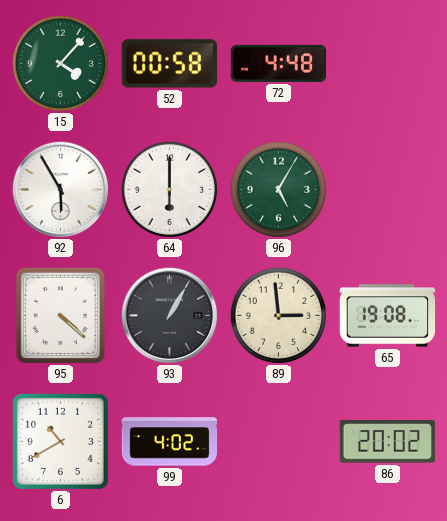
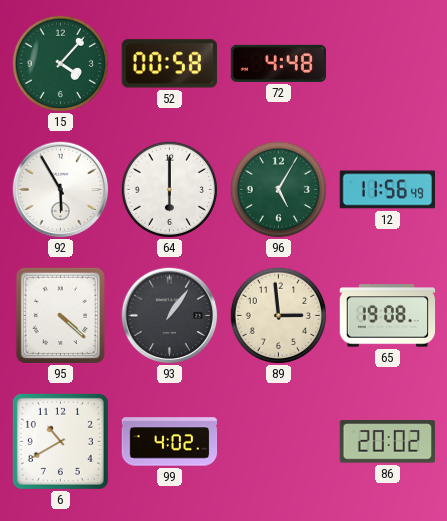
12: none -> 11:56
93: 1:05 -> 1:06
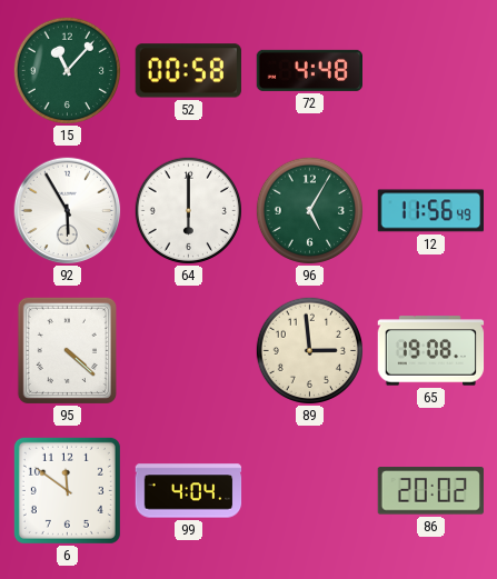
15: 4:07 -> 11:07
93: 1:06 -> none
6: 10:40 -> 11:51
99: 4:02 -> 4:04
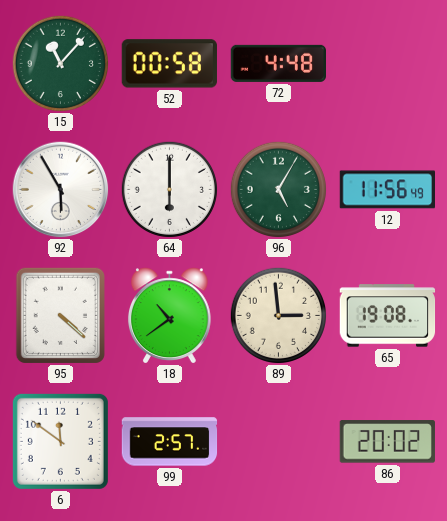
18: none -> 10:39
99: 4:04 -> 2:57
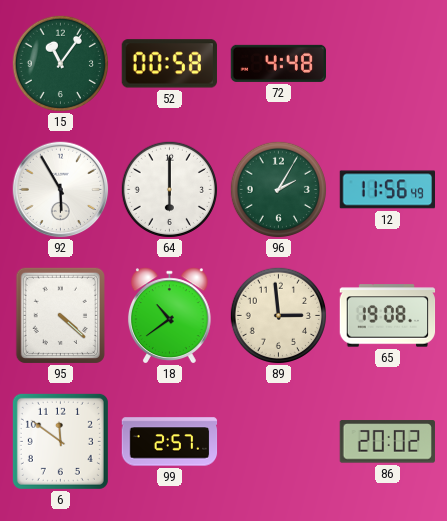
15: 11:07 -> 11:06
96: 5:05 -> 2:05
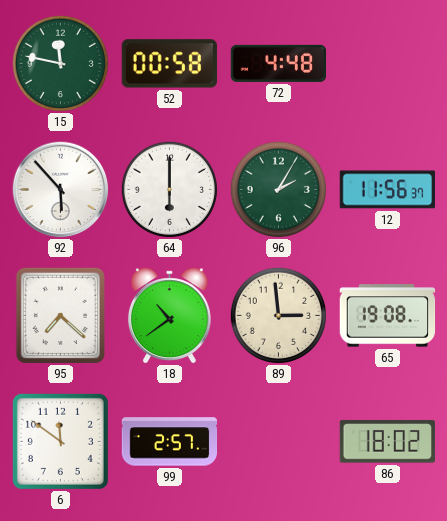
15: 11:06 -> 11:47
92: 5:55 -> 5:53
12: 11:56:49 -> 11:56:37
95: 4:22 -> 7:22
86: 20:02 -> 18:02
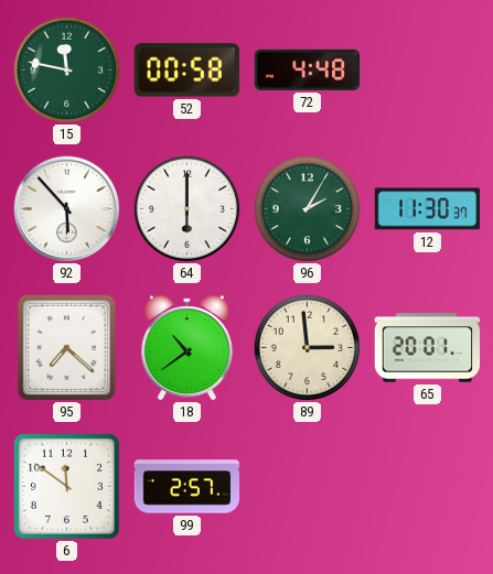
12: 11:56 -> 11:30
65: 19:08 -> 20:01
86: 18:02 -> none
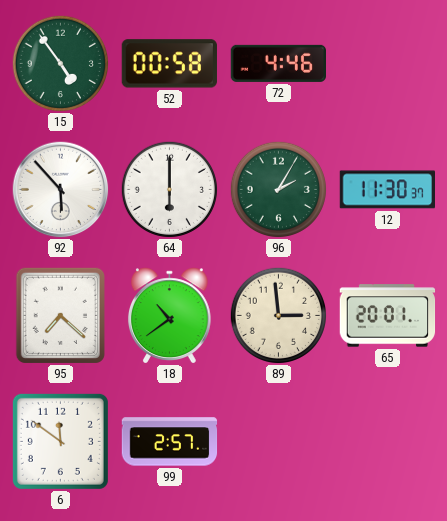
15: 11:47 -> 4:54
72: 4:48 -> 4:46
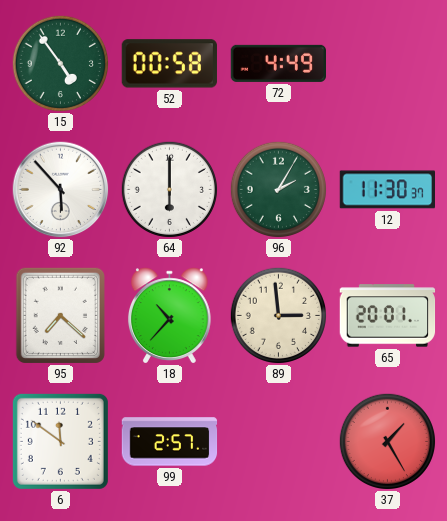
72: 4:46 -> 4:49
18: 10:39 -> 10:37
37: none -> 1:25
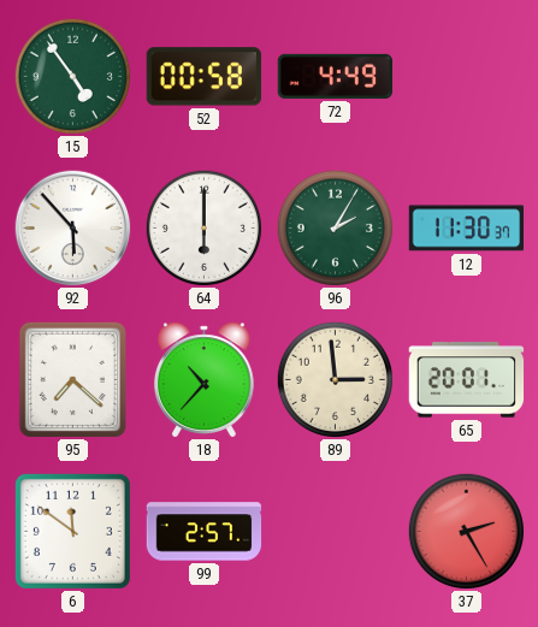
37: 1:25 -> 2:25
